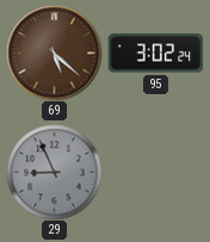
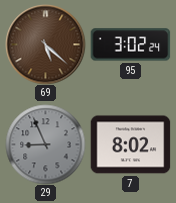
7: none -> 8:02
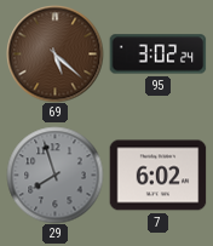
29: 8:56 -> 7:57
7: 8:02 -> 6:02
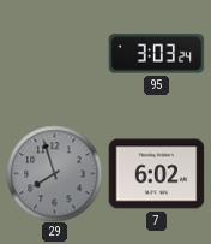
69: 5:22 -> none
95: 3:02 -> 3:03
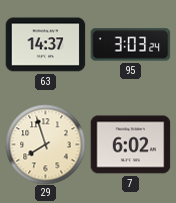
63: none -> 14:37
29 dial: grey -> cream
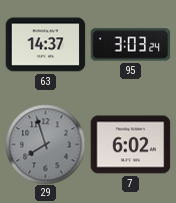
29 dial: cream -> grey
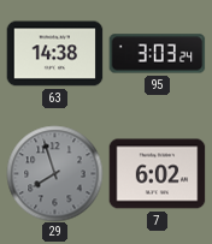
63: 14:37 -> 14:38
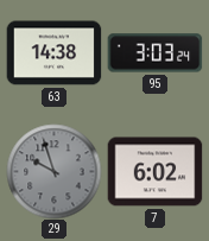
29: 7:57 -> 9:57
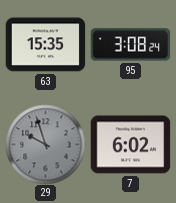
63: 14:38 -> 15:35
95: 3:03 -> 3:08
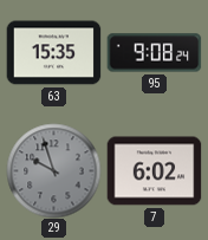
95: 3:08 -> 9:08
